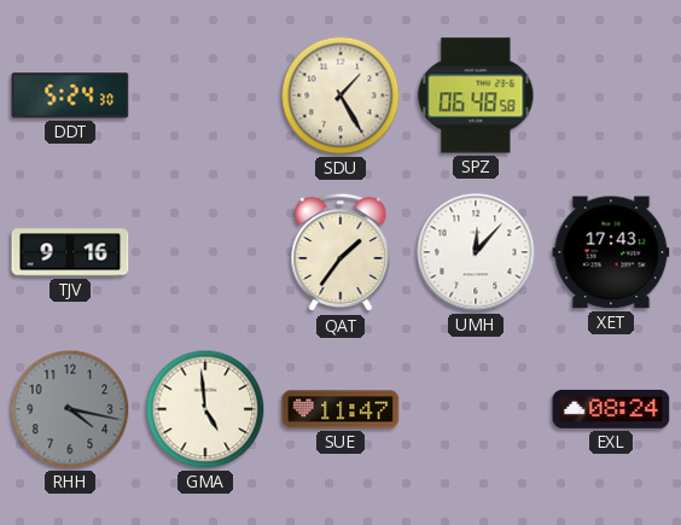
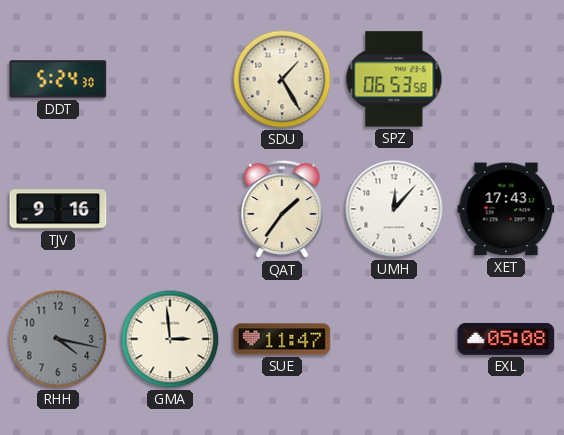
SPZ: 06:48 -> 06:53
GMA: 4:59 -> 2:59
EXL: 08:24 -> 05:08
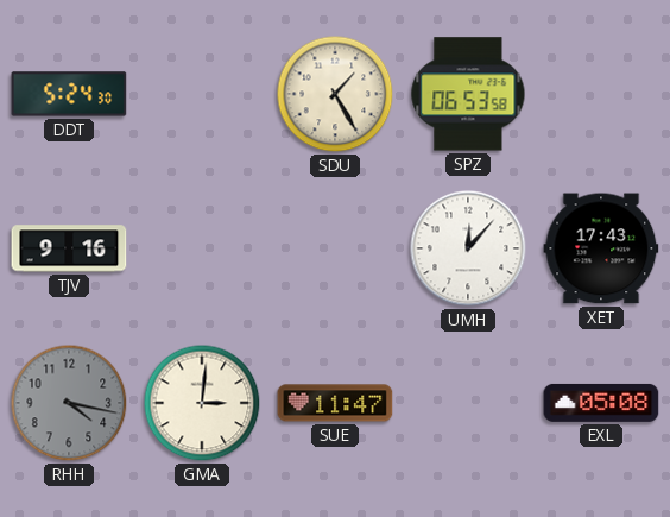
QAT: 1:36 -> none
GMA: 2:59 -> 3:01
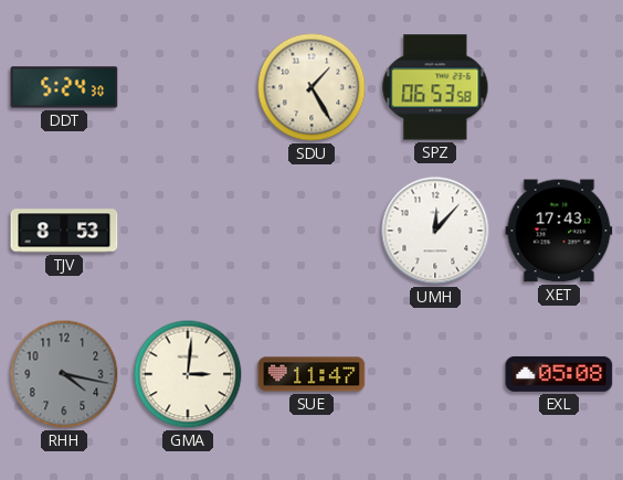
TJV: 9:16 -> 8:53
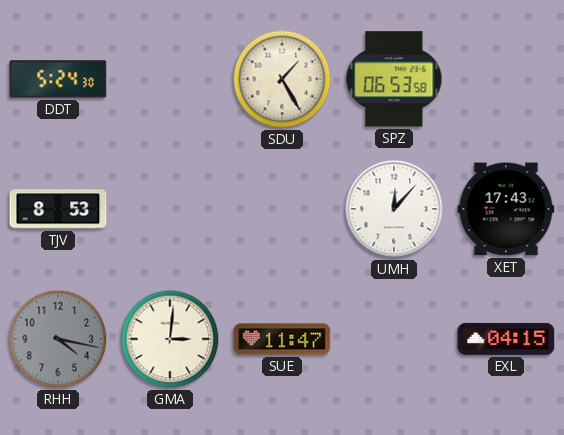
EXL: 05:08 -> 04:15
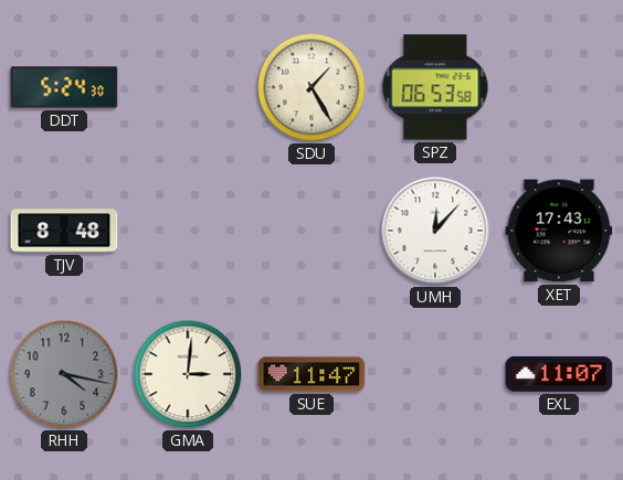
TJV: 8:53 -> 8:48
EXL: 04:15 -> 11:07
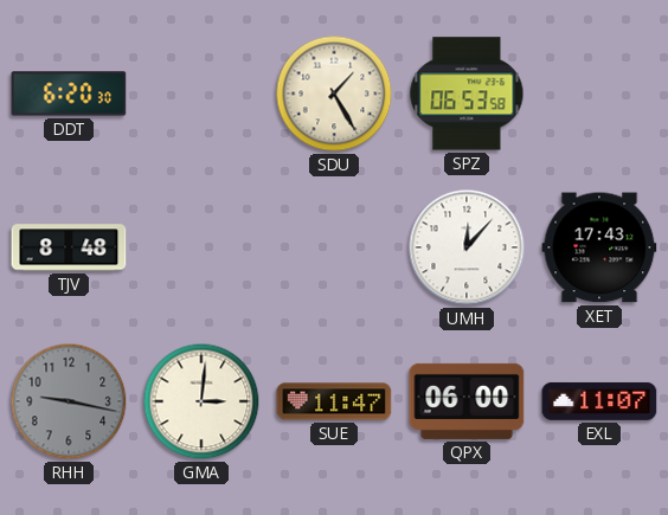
DDT: 5:24 -> 6:20
RHH: 4:17 -> 9:17
QPX: none -> 06:00
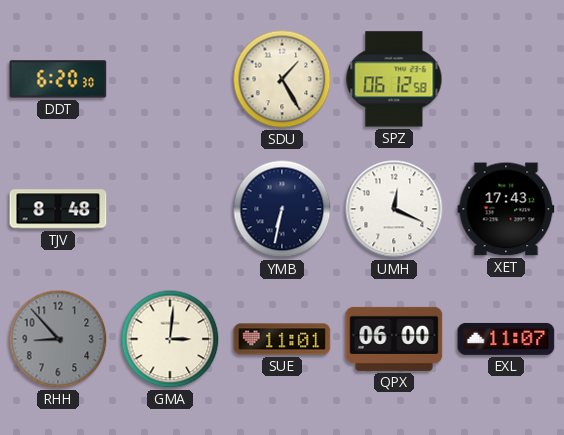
SPZ: 06:53 -> 06:12
YMB: none -> 6:32
UMH: 12:07 -> 12:19
RHH: 9:17 -> 8:53
SUE: 11:47 -> 11:01
